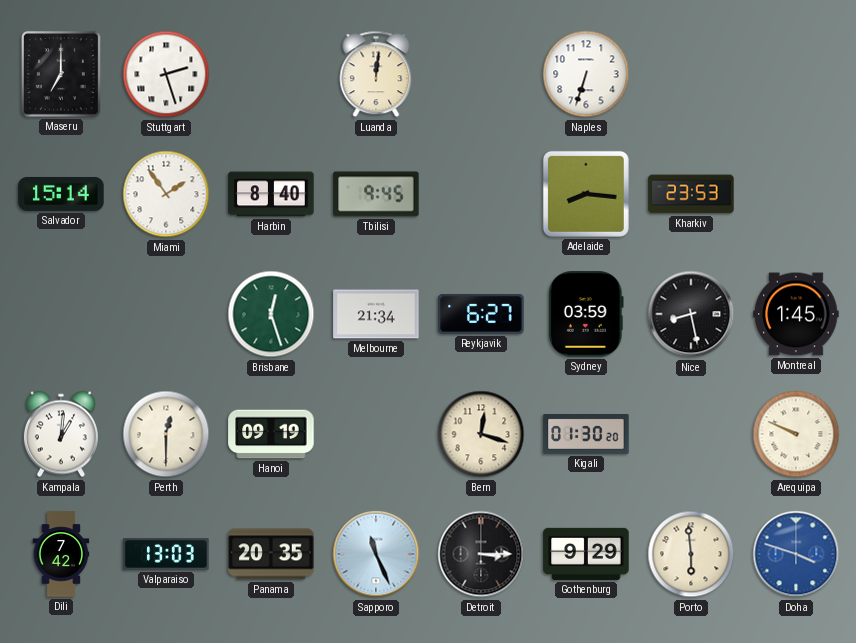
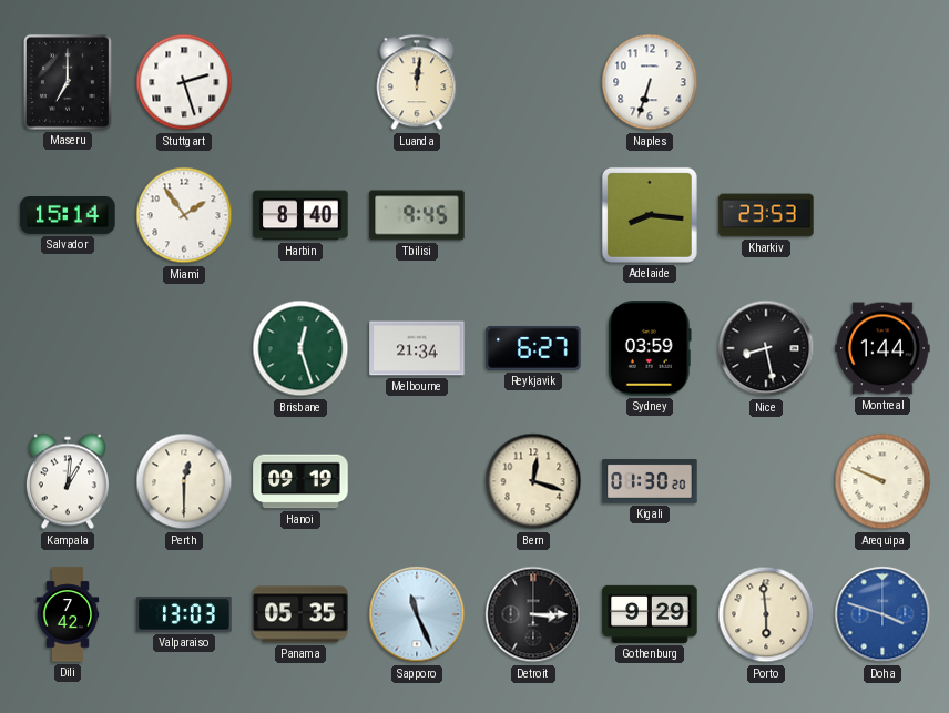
Montreal: 1:45 -> 1:44
Panama: 20:35 -> 05:35
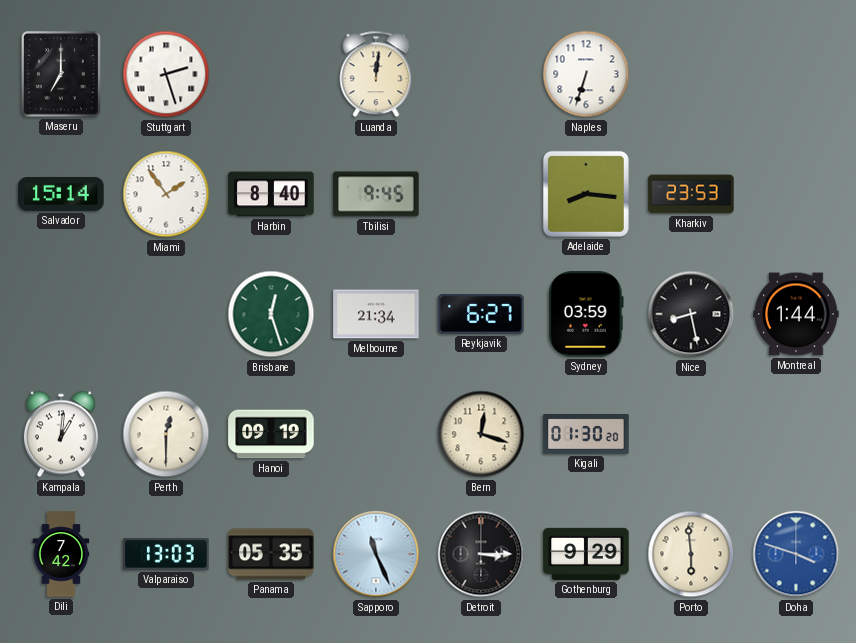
Arequipa: 9:49 -> none
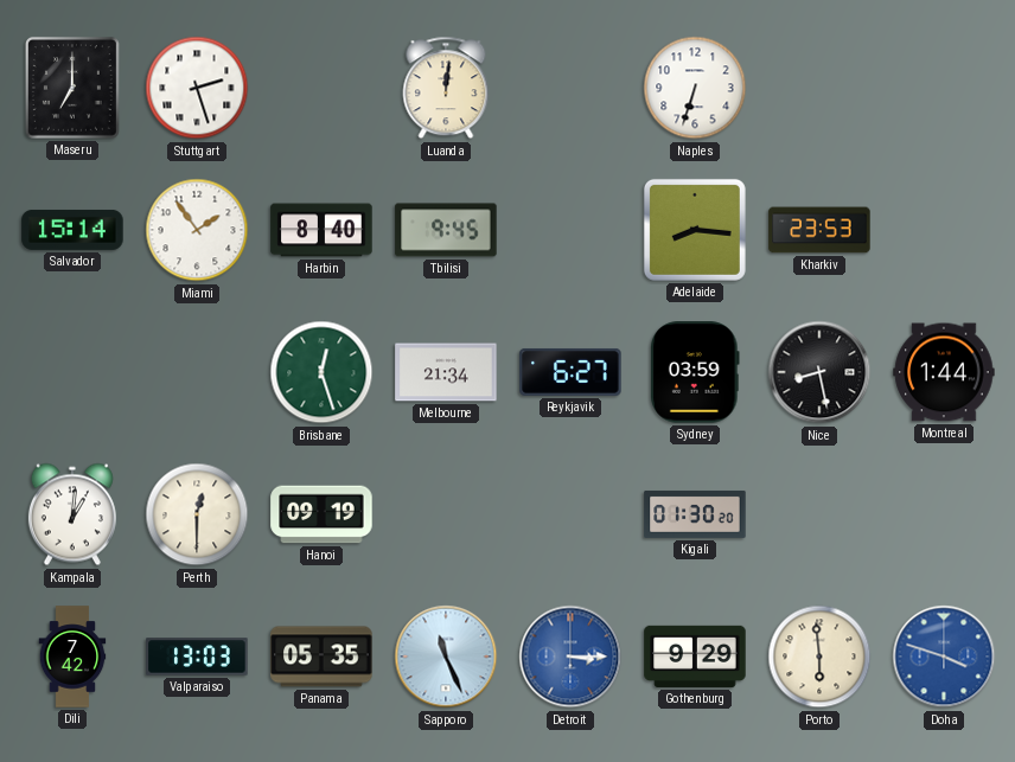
Bern: 12:18 -> none
Detroit dial: black -> blue
